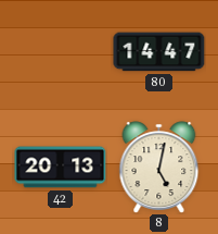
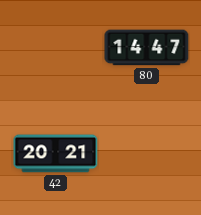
42: 20:13 -> 20:21
8: 5:02 -> none
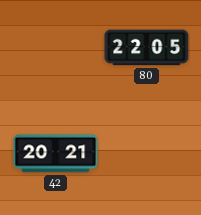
80: 14:47 -> 22:05
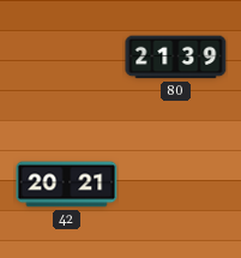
80: 22:05 -> 21:39
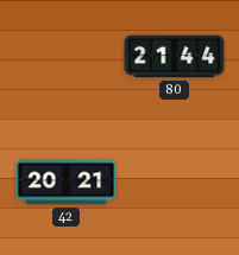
80: 21:39 -> 21:44
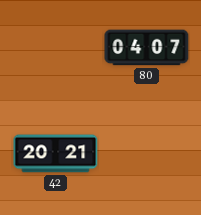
80: 21:44 -> 04:07
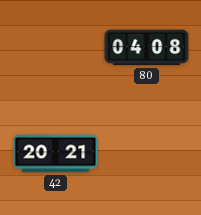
80: 04:07 -> 04:08
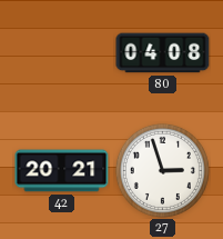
27: none -> 2:57
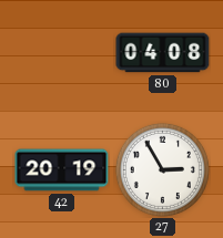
42: 20:21 -> 20:19
27: 2:57 -> 2:55
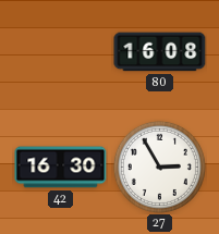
80: 04:08 -> 16:08
42: 20:19 -> 16:30
